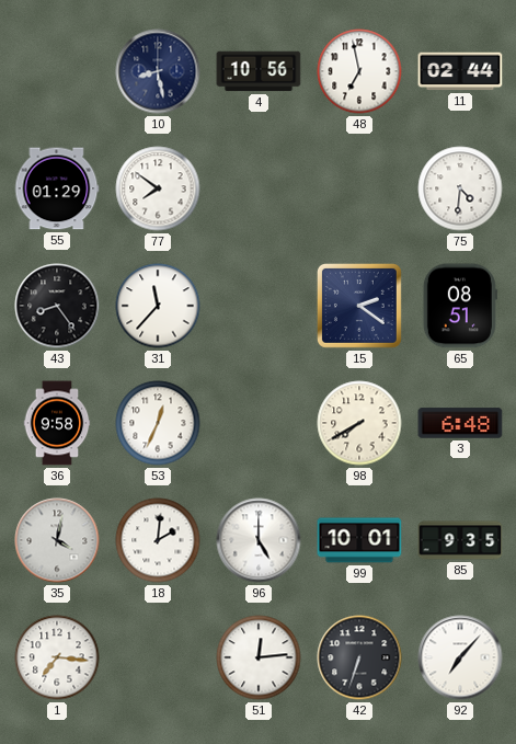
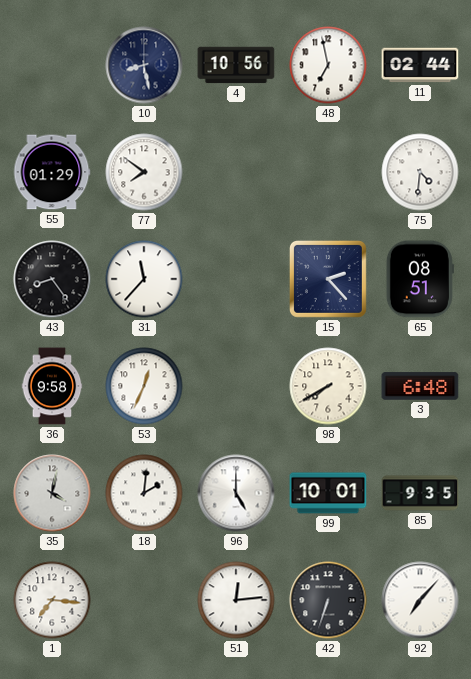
15: 2:21 -> 2:23
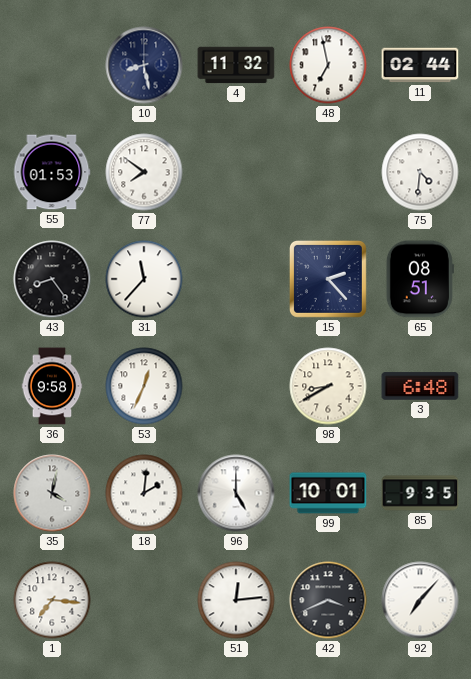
4: 10:56 -> 11:32
55: 01:29 -> 01:53
98: 7:40 -> 8:40
42: 6:33 -> 3:41
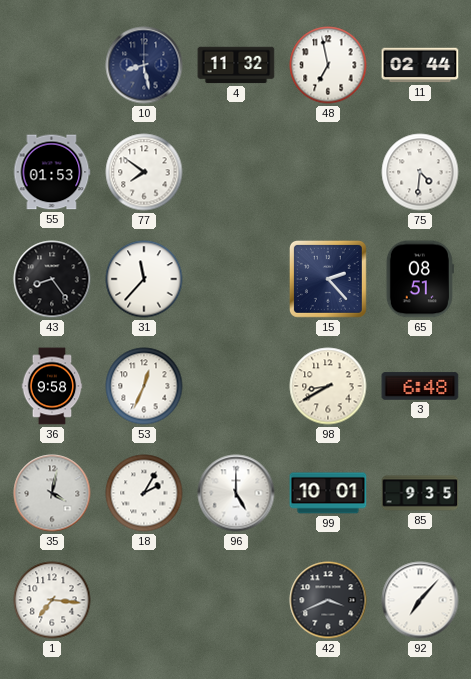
18: 2:01 -> 2:05
51: 12:14 -> none
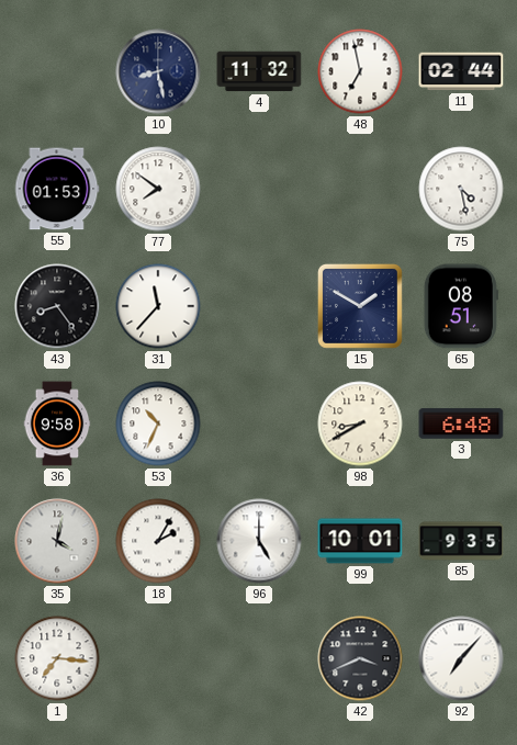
75: 4:31 -> 4:28
15: 2:23 -> 1:50
53: 12:34 -> 10:34
